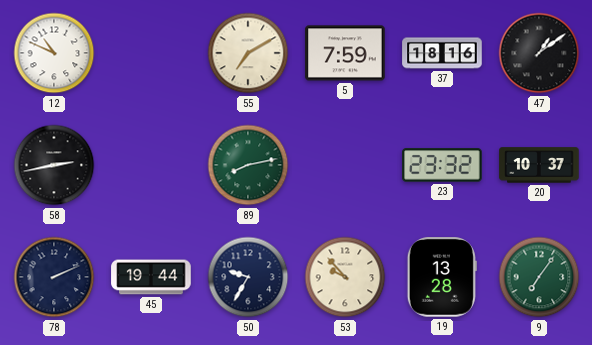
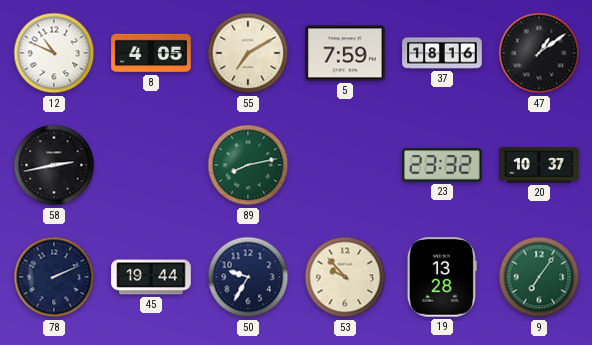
8: none -> 4:05
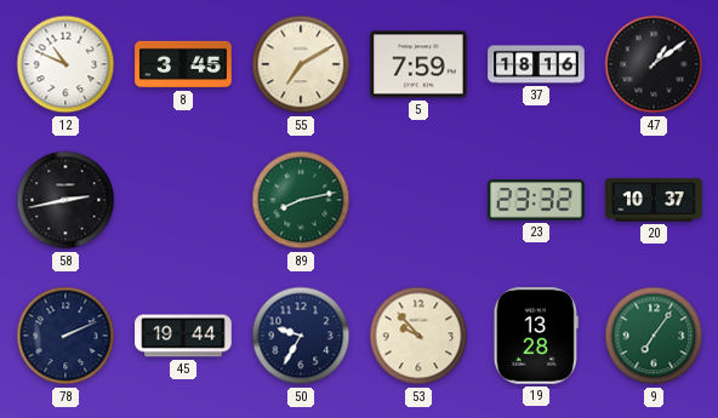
8: 4:05 -> 3:45
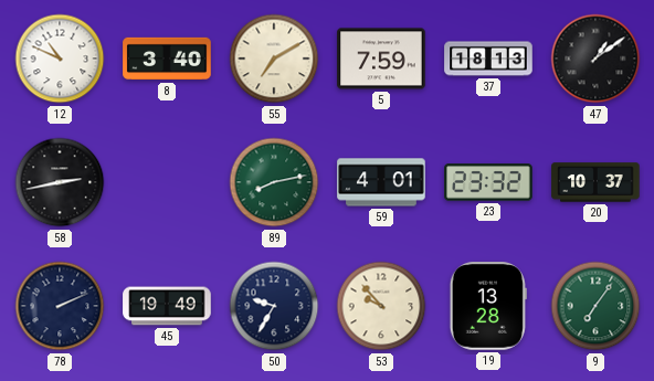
8: 3:45 -> 3:40
37: 18:16 -> 18:13
59: none -> 4:01
45: 19:44 -> 19:49
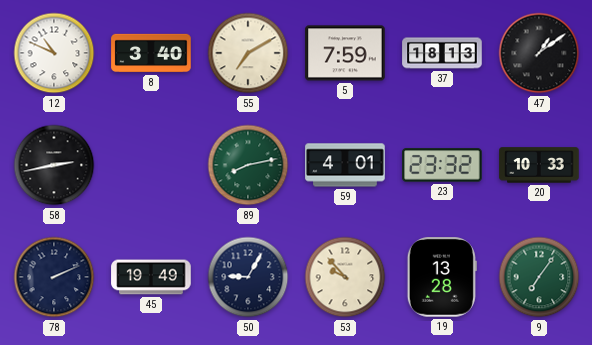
20: 10:37 -> 10:33
50: 9:35 -> 9:05
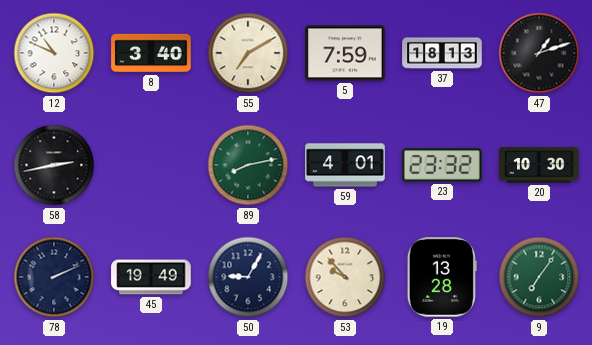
47: 1:09 -> 1:12
20: 10:33 -> 10:30
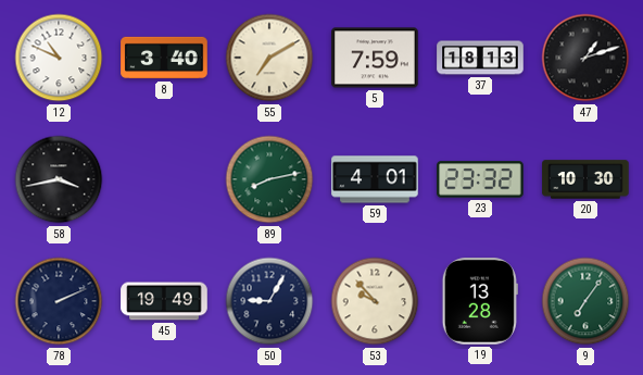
58: 2:43 -> 3:43
